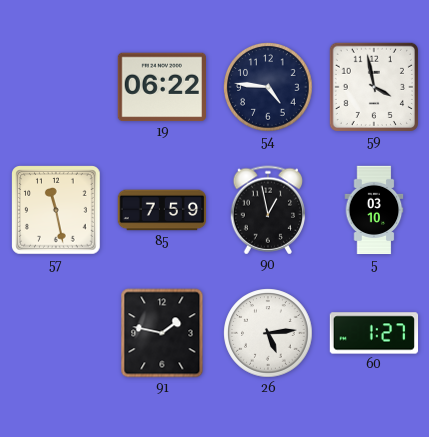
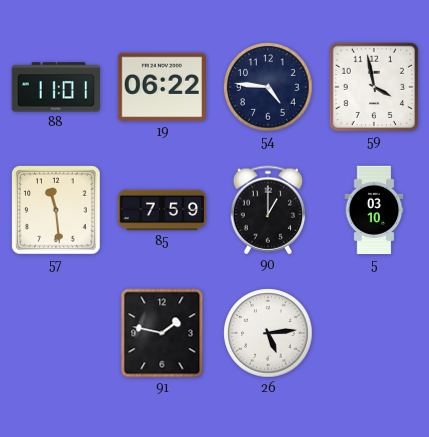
88: none -> 11:01
57: 11:28 -> 11:29
90: 12:58 -> 1:00
60: 1:27 -> none
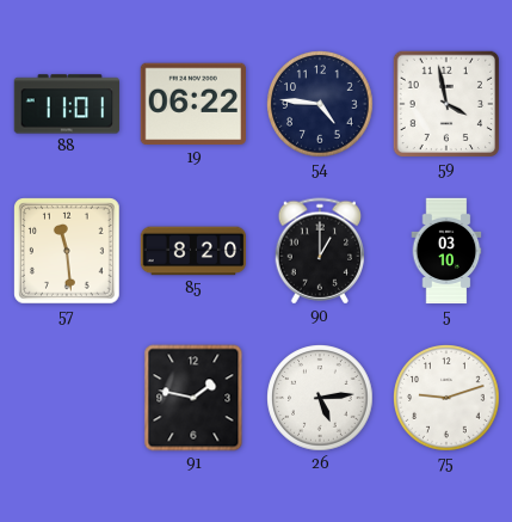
85: 7:59 -> 8:20
75: none -> 9:12
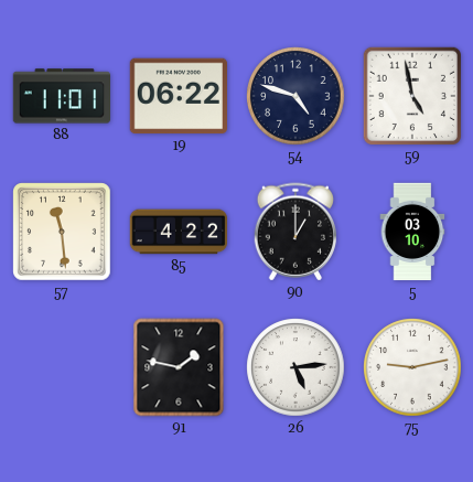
54: 4:46 -> 4:48
59: 3:58 -> 4:58
85: 8:20 -> 4:22
75: 9:12 -> 9:13
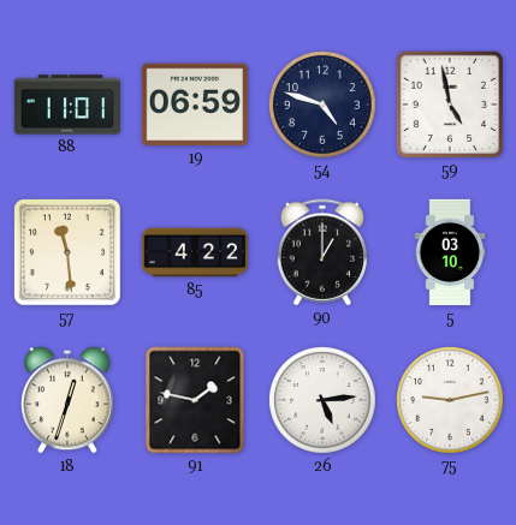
19: 06:22 -> 06:59
18: none -> 12:33
